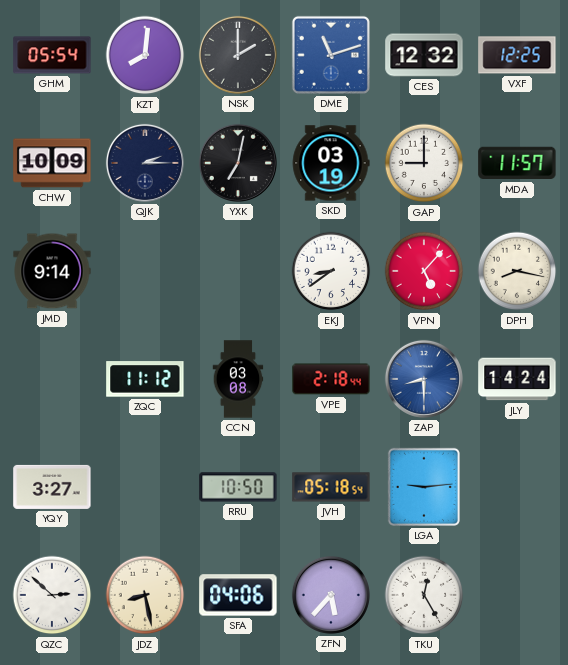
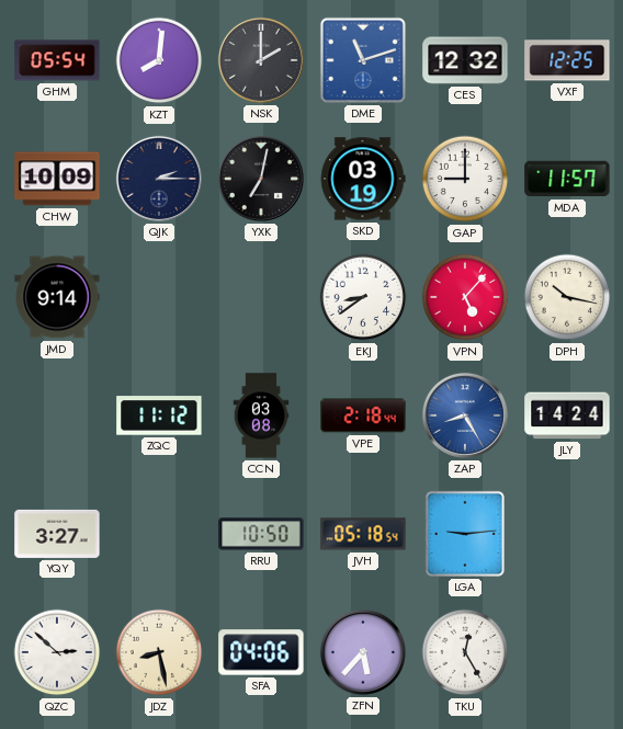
DPH: 8:17 -> 10:17
ZAP: 8:30 -> 8:25
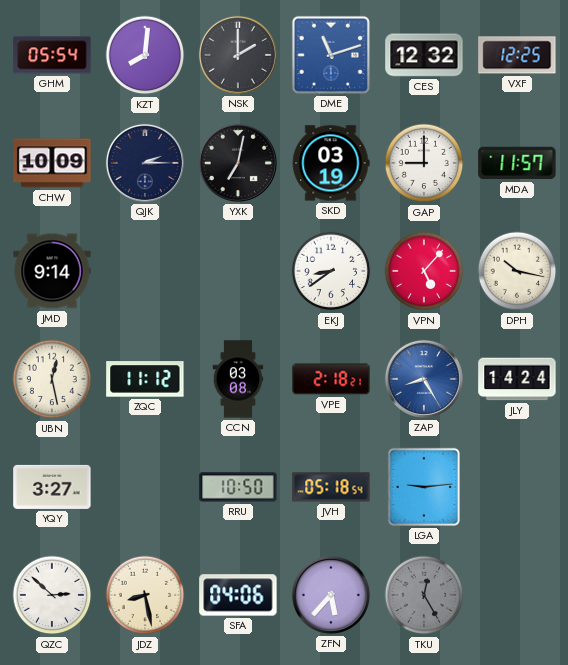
UBN: none -> 12:28
VPE: 2:18:44 -> 2:18:21
TKU dial: white -> grey
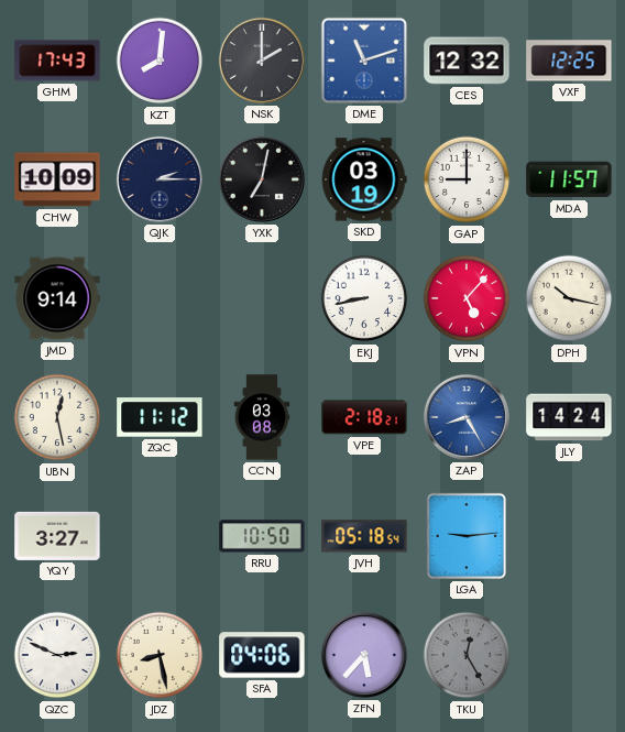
GHM: 05:54 -> 17:43
EKJ: 8:39 -> 8:43
QZC: 2:52 -> 2:49
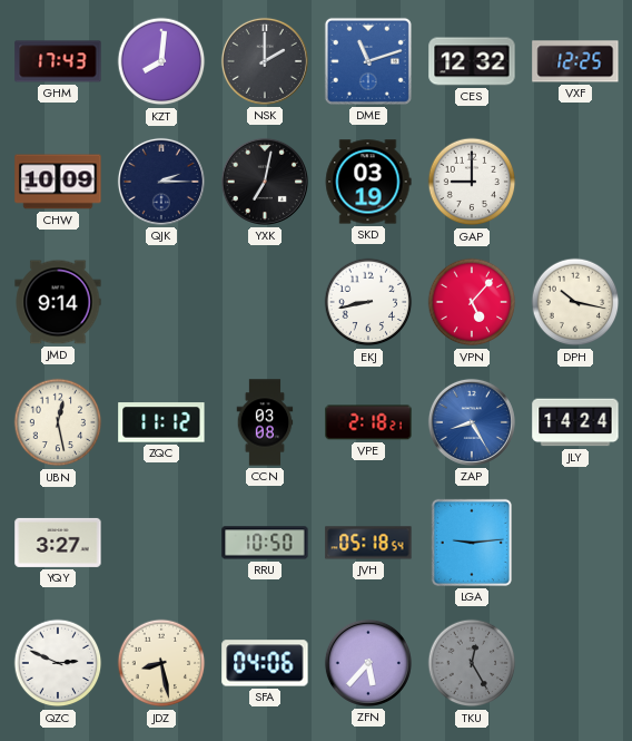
MDA: 11:57 -> none
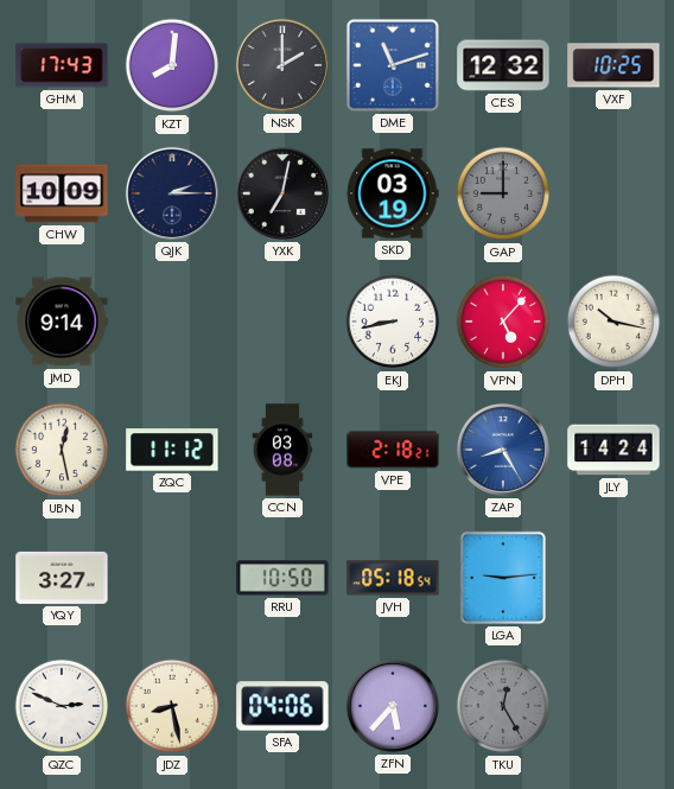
VXF: 12:25 -> 10:25
GAP dial: white -> grey
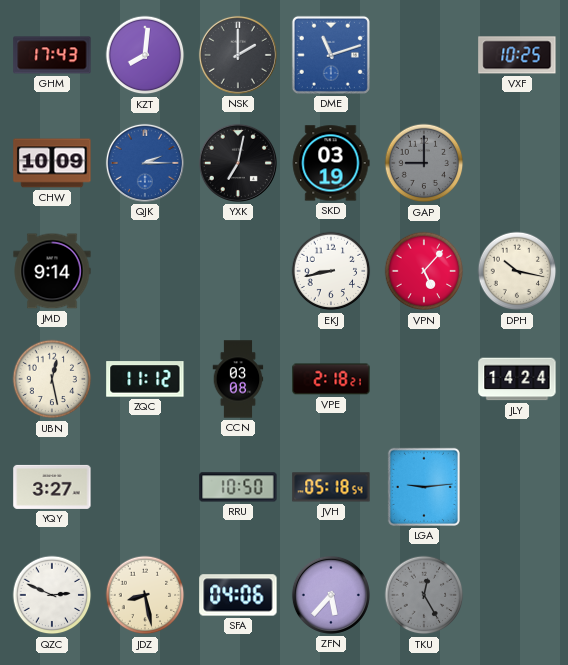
CES: 12:32 -> none
QJK dial: navy -> blue
ZAP: 8:25 -> none
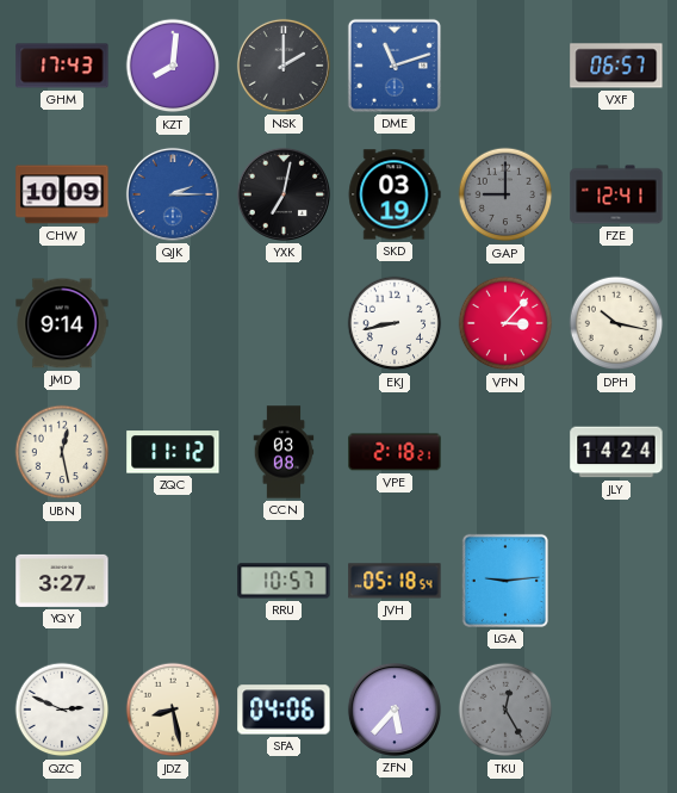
VXF: 10:25 -> 06:57
FZE: none -> 12:41
VPN: 5:07 -> 3:07
RRU: 10:50 -> 10:57
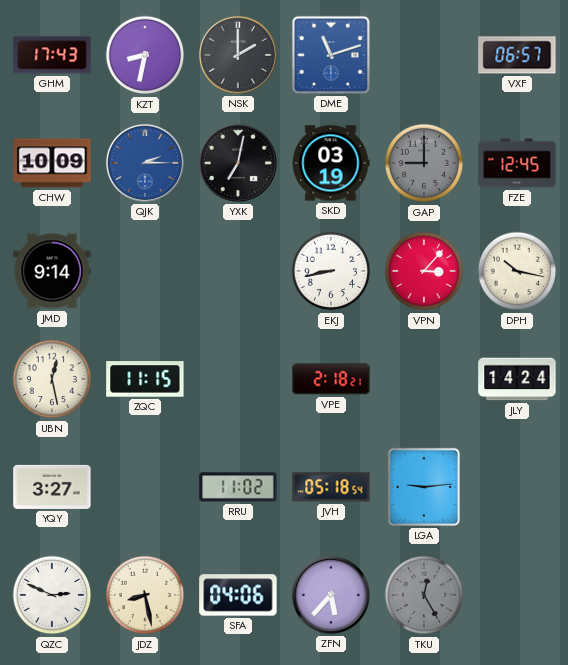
KZT: 8:01 -> 8:32
FZE: 12:41 -> 12:45
ZQC: 11:12 -> 11:15
CCN: 03:08 -> none
RRU: 10:57 -> 11:02
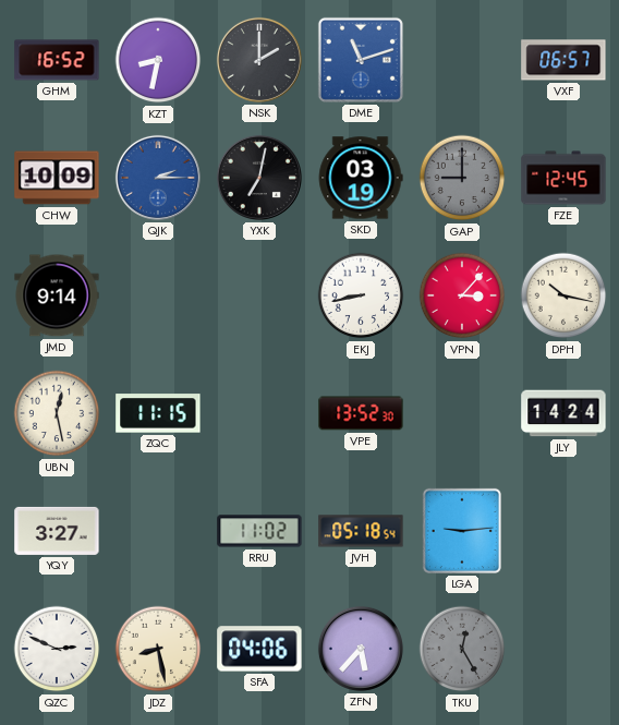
GHM: 17:43 -> 16:52
VPE: 2:18 -> 13:52
